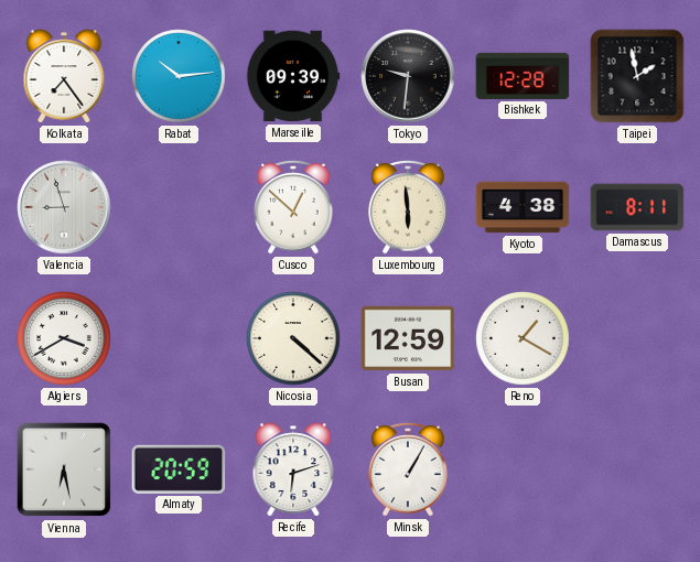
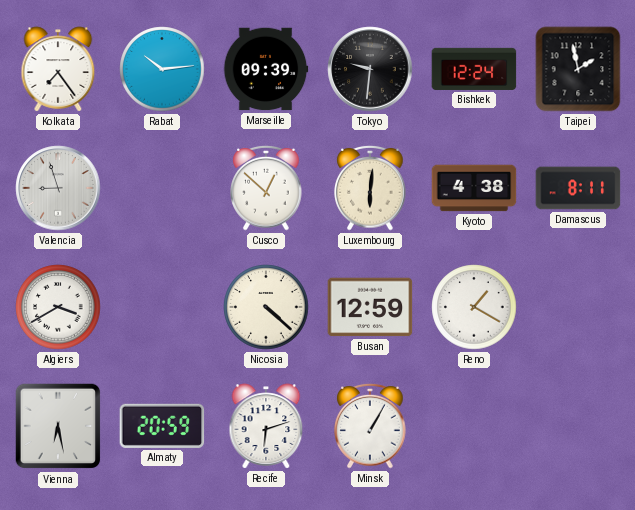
Bishkek: 12:28 -> 12:24
Luxembourg: 5:59 -> 6:01
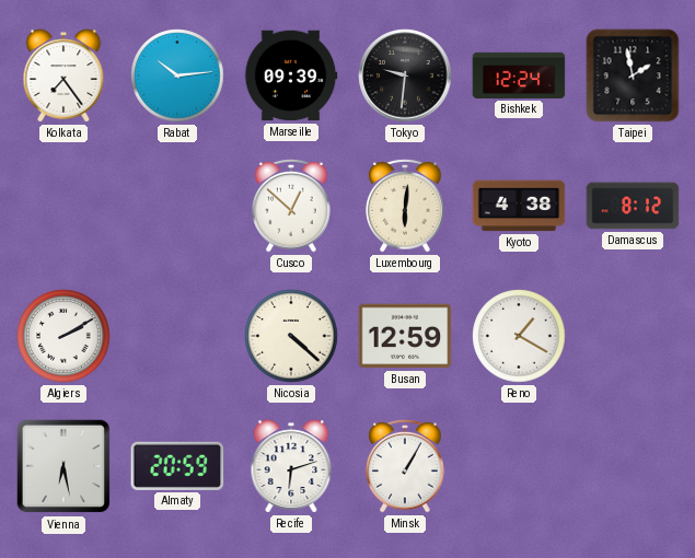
Valencia: 8:57 -> none
Damascus: 8:11 -> 8:12
Algiers: 3:40 -> 2:10
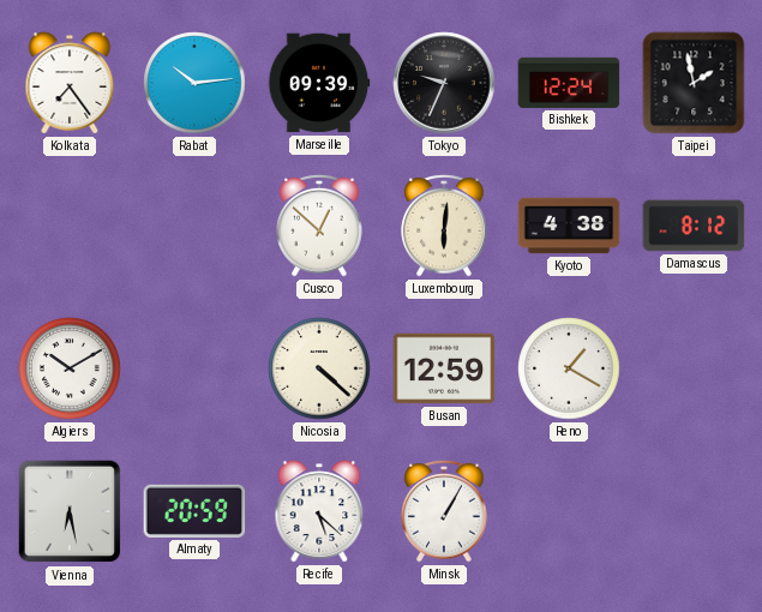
Tokyo: 9:31 -> 9:34
Algiers: 2:10 -> 10:10
Recife: 6:12 -> 5:22
